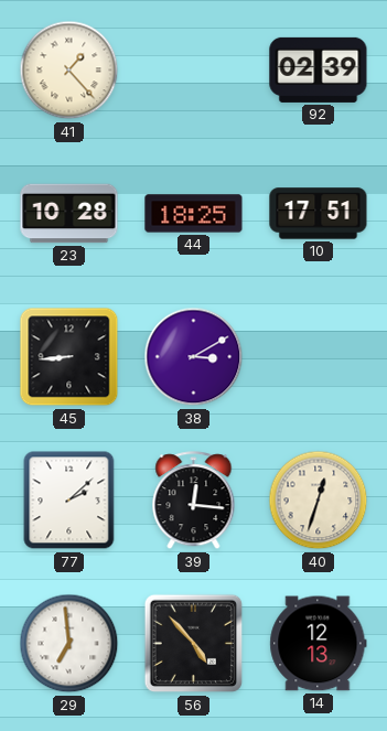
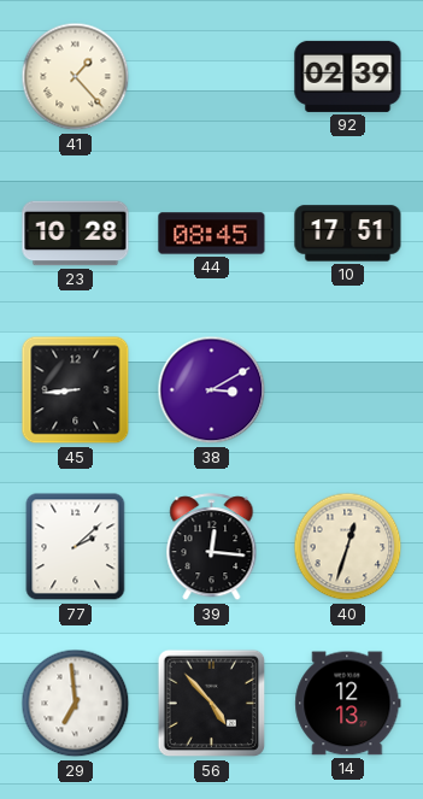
44: 18:25 -> 08:45
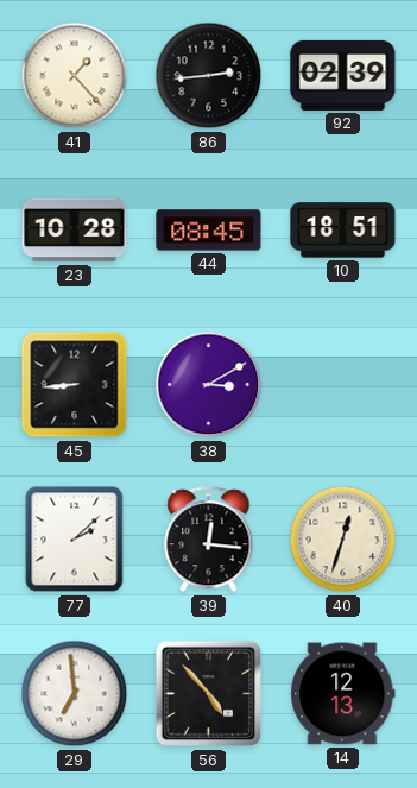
86: none -> 2:44
10: 17:51 -> 18:51
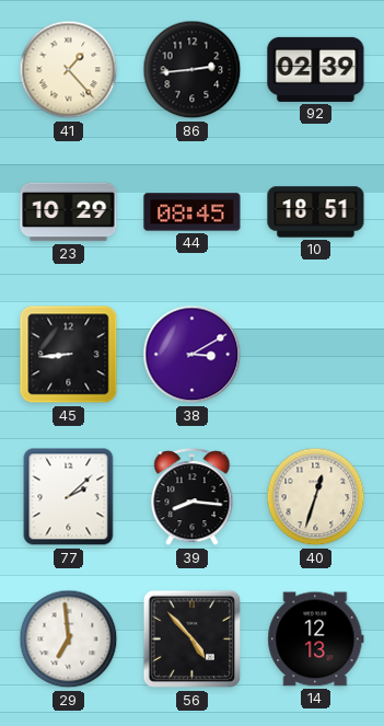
23: 10:28 -> 10:29
39: 12:16 -> 8:16
